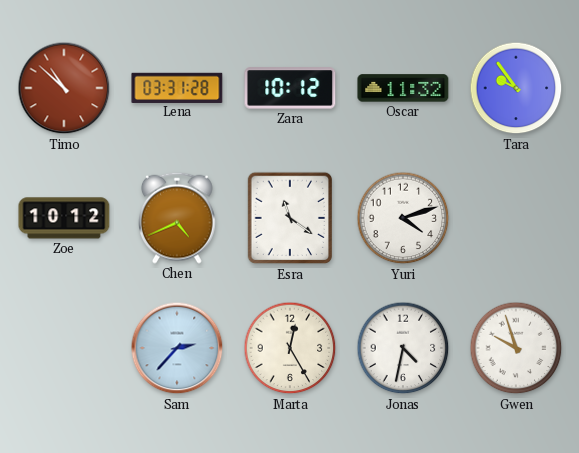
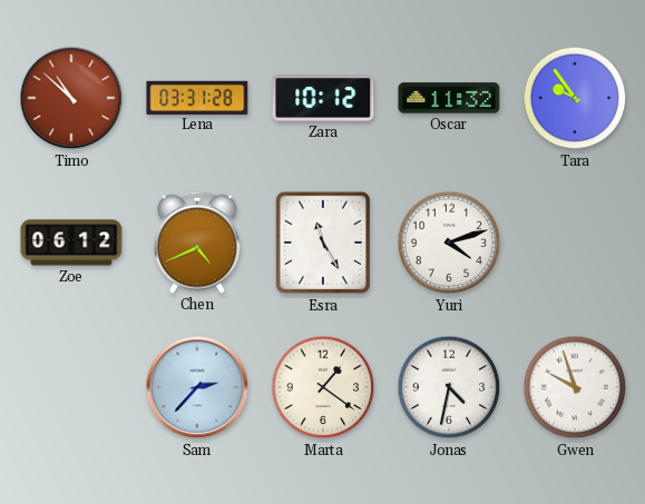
Zoe: 10:12 -> 06:12
Esra: 11:21 -> 11:25
Marta: 12:25 -> 1:21
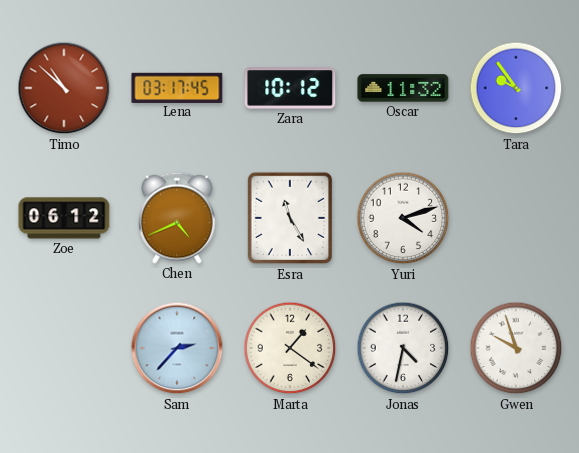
Lena: 03:31 -> 03:17
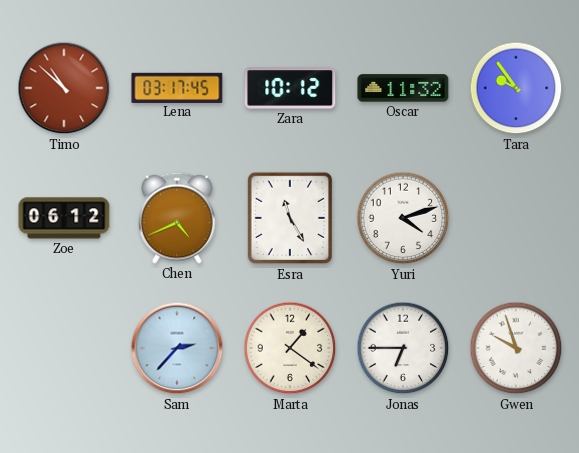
Jonas: 4:32 -> 6:45
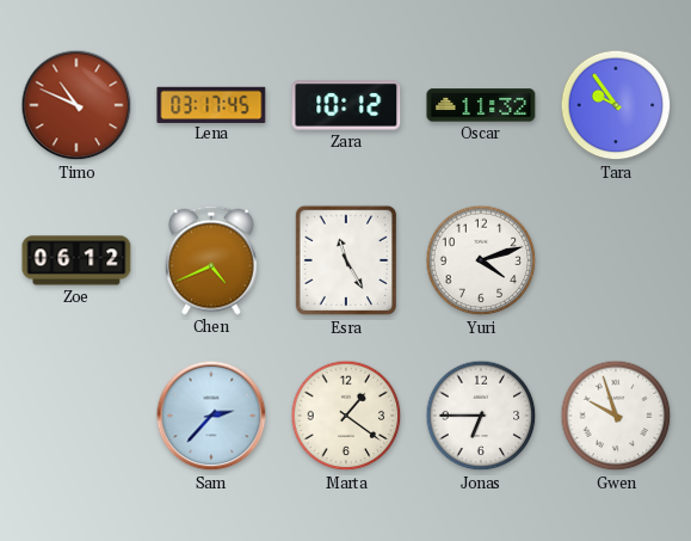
Timo: 10:52 -> 10:49
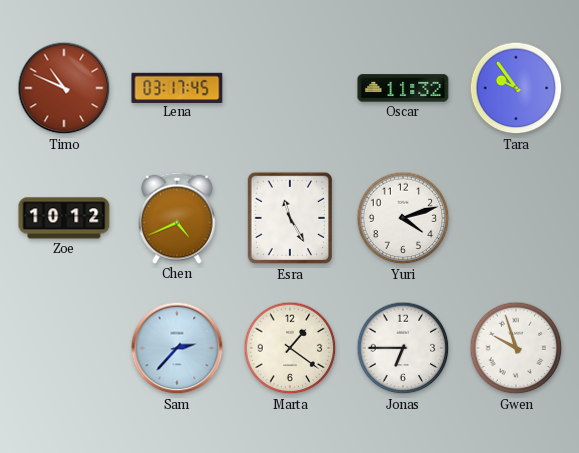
Zara: 10:12 -> none
Zoe: 06:12 -> 10:12
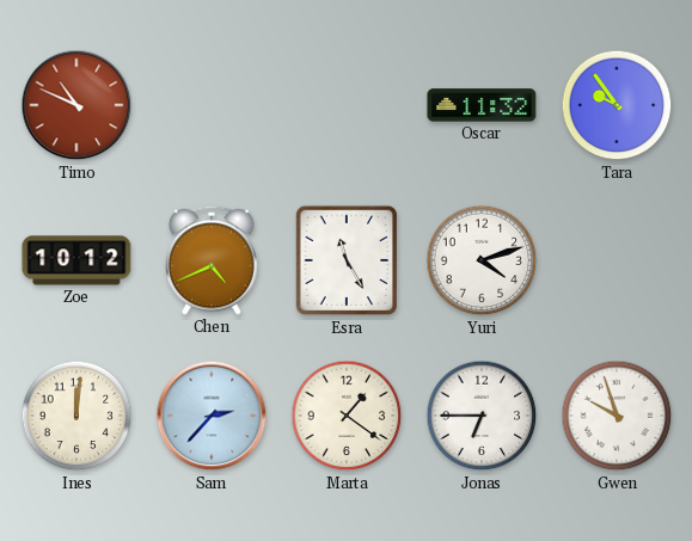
Lena: 03:17 -> none
Ines: none -> 12:01
